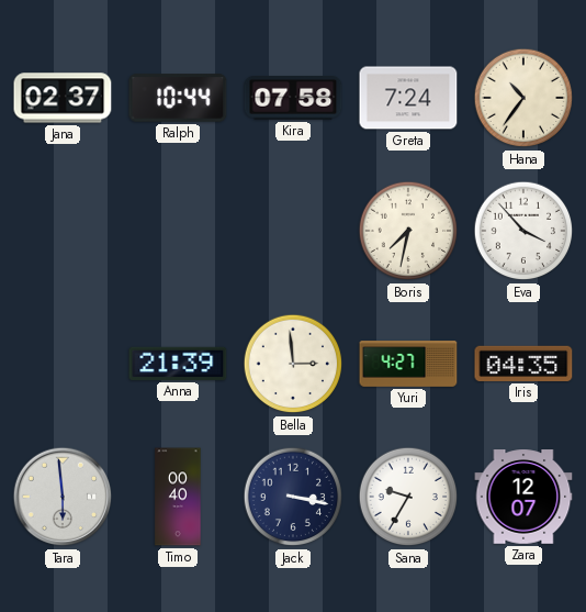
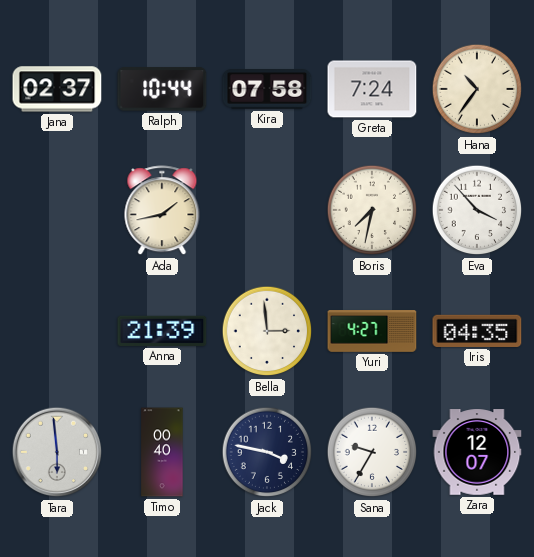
Ada: none -> 1:43
Jack: 3:17 -> 3:47
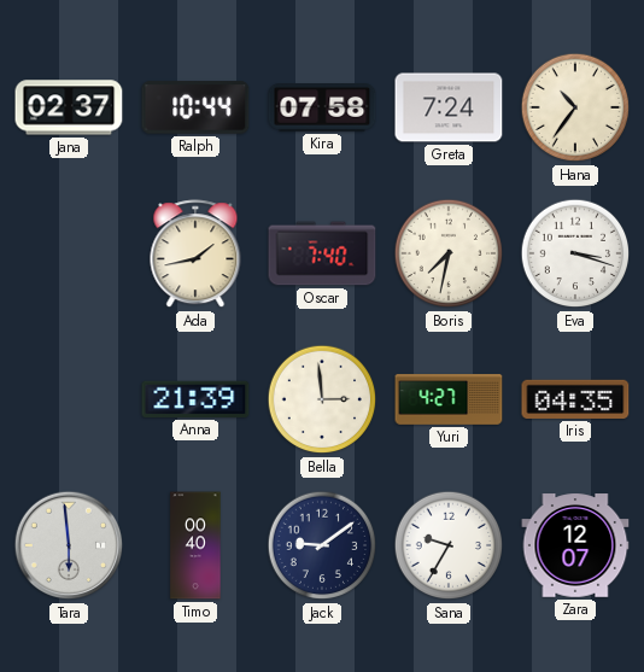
Oscar: none -> 7:40
Eva: 3:53 -> 3:18
Jack: 3:47 -> 9:09
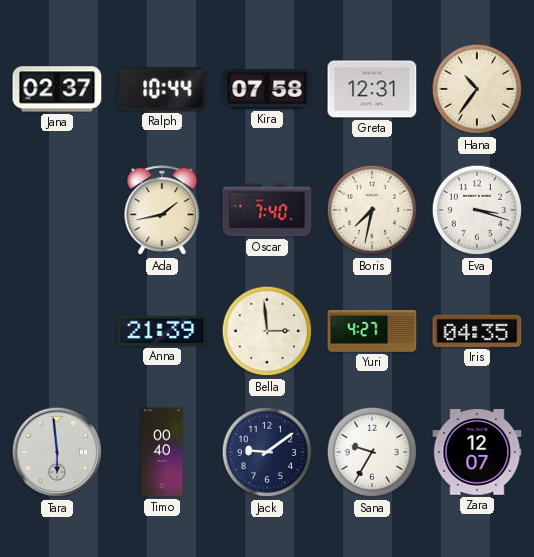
Greta: 7:24 -> 12:31
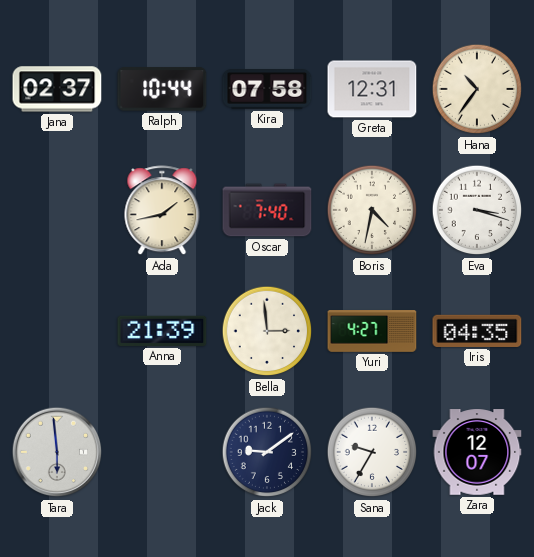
Boris: 7:32 -> 4:32
Timo: 00:40 -> none
